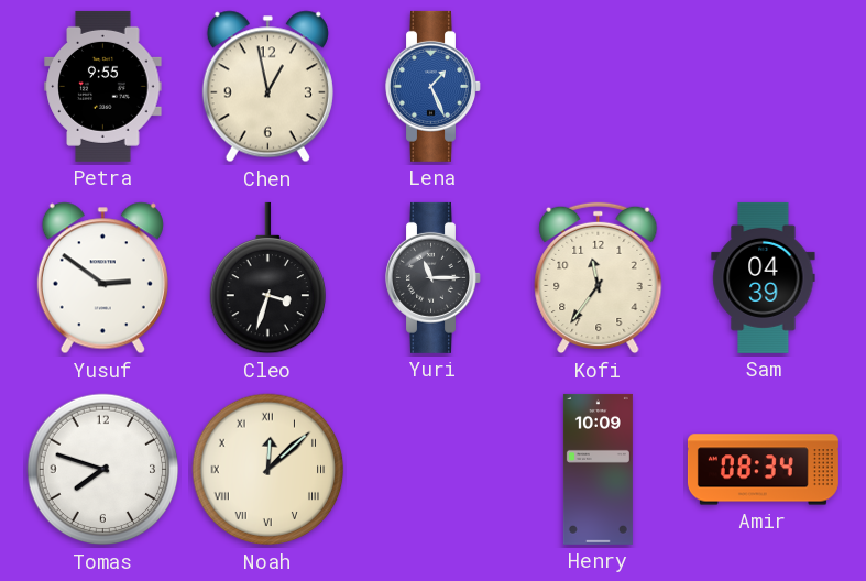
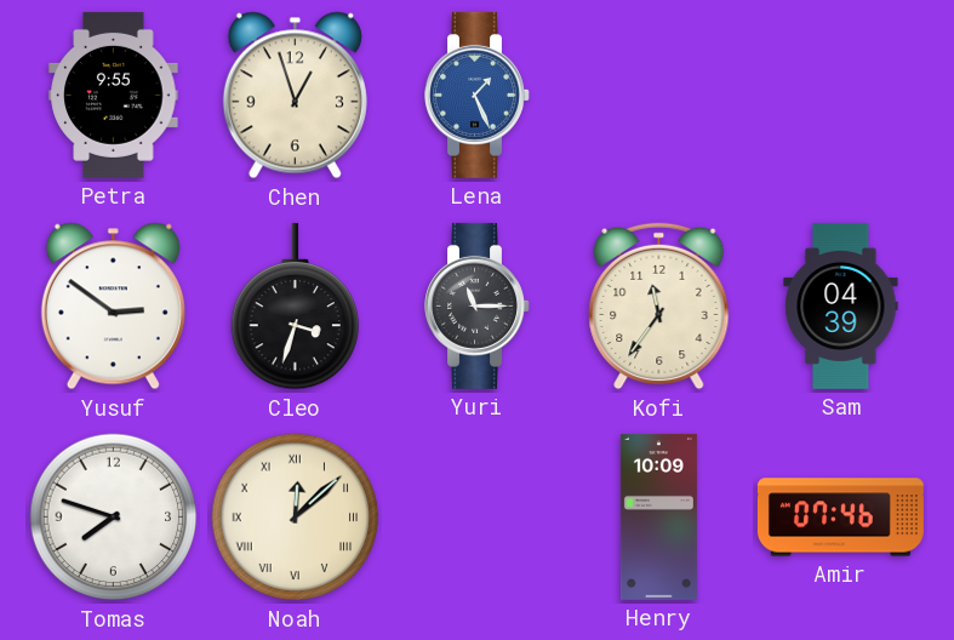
Chen: 12:58 -> 12:57
Amir: 08:34 -> 07:46
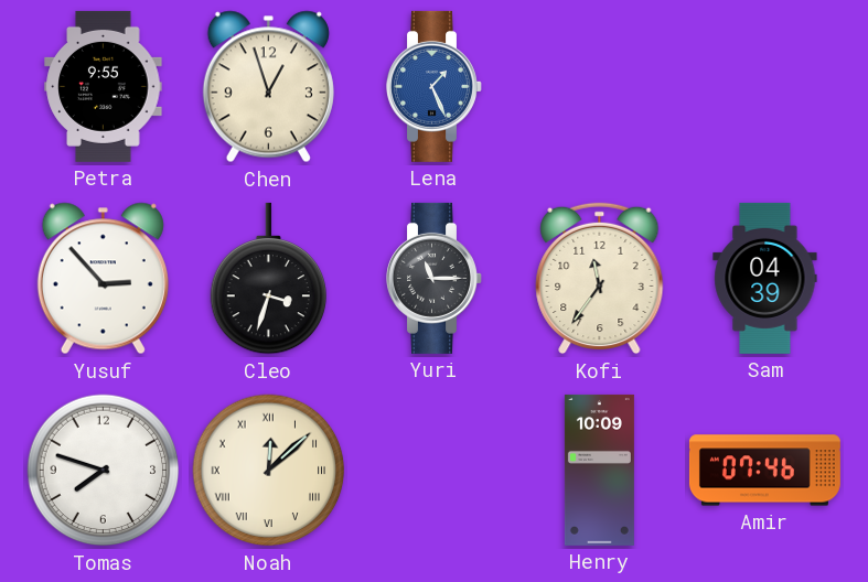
Yusuf: 2:51 -> 2:53
